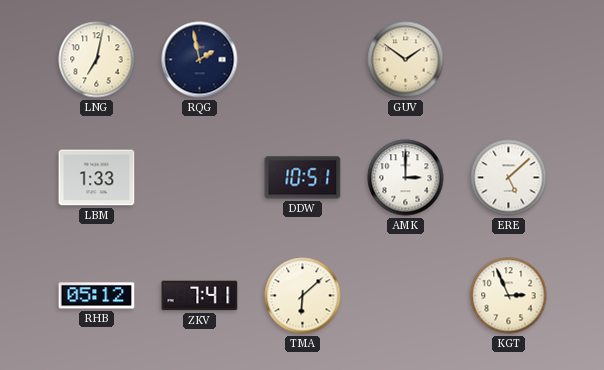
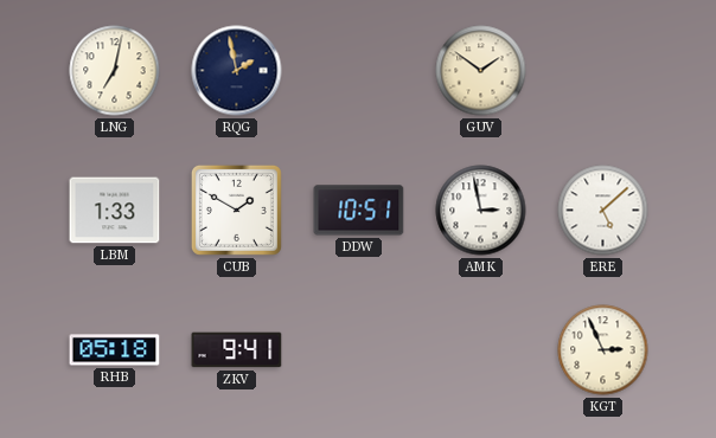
CUB: none -> 1:50
AMK: 3:00 -> 2:58
RHB: 05:12 -> 05:18
ZKV: 7:41 -> 9:41
TMA: 6:08 -> none
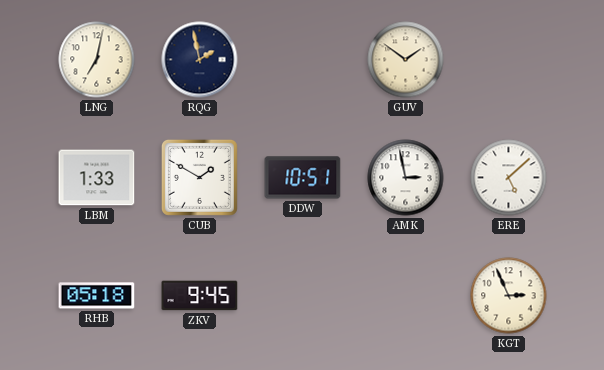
ZKV: 9:41 -> 9:45
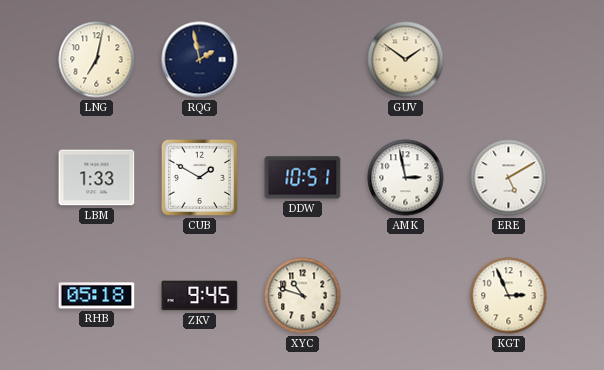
ERE: 5:08 -> 5:10
XYC: none -> 10:48
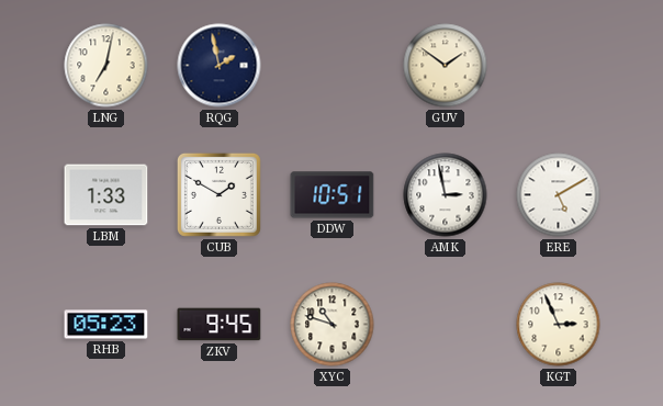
RHB: 05:18 -> 05:23
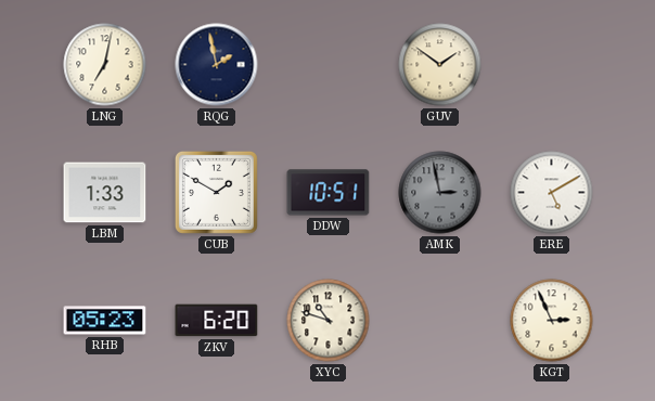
AMK dial: white -> grey
ZKV: 9:45 -> 6:20
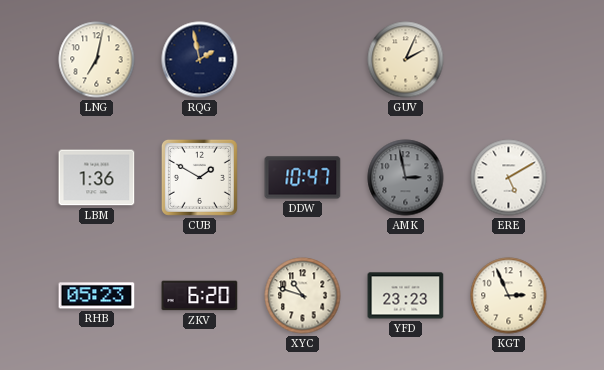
GUV: 1:51 -> 2:04
LBM: 1:33 -> 1:36
DDW: 10:51 -> 10:47
YFD: none -> 23:23
